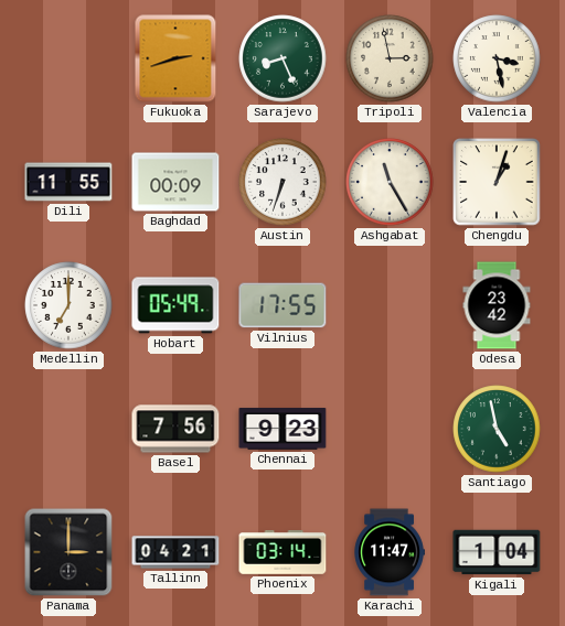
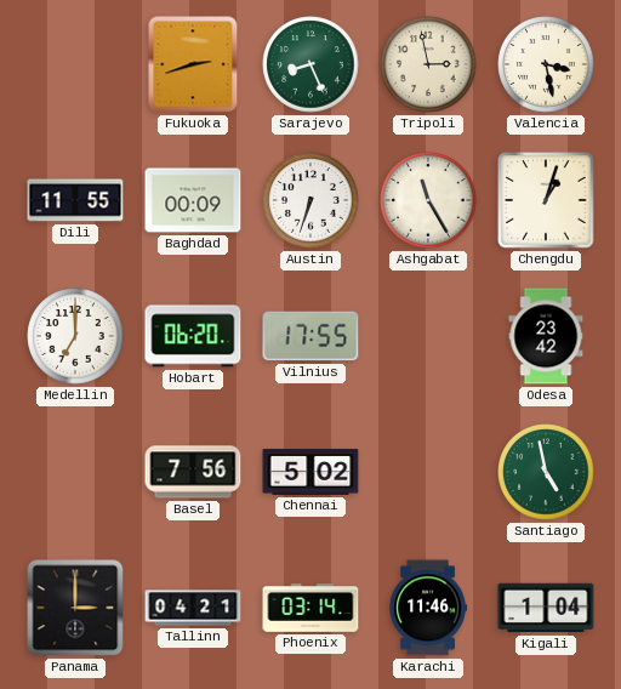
Hobart: 05:49 -> 06:20
Chennai: 9:23 -> 5:02
Karachi: 11:47 -> 11:46
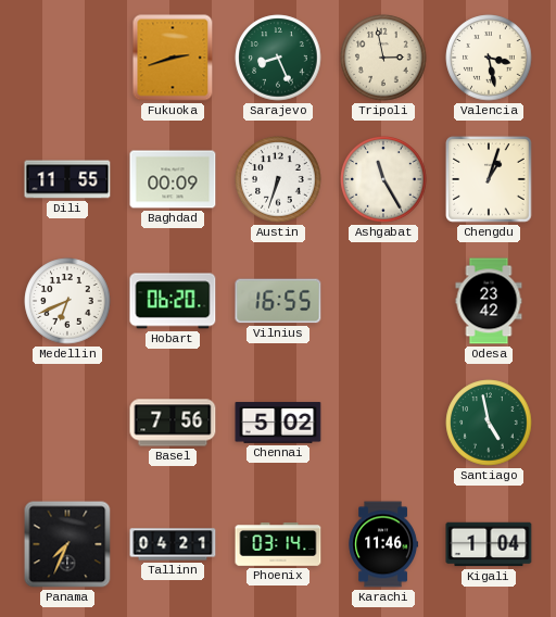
Medellin: 7:00 -> 6:41
Vilnius: 17:55 -> 16:55
Panama: 3:00 -> 7:34
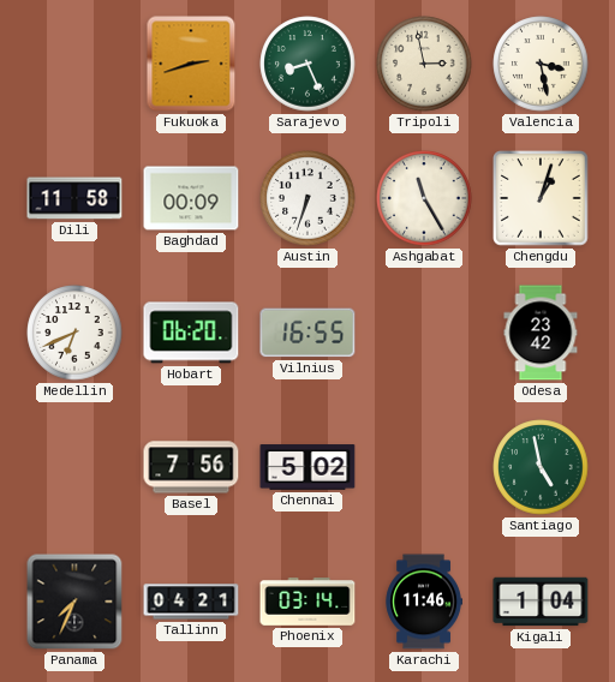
Dili: 11:55 -> 11:58
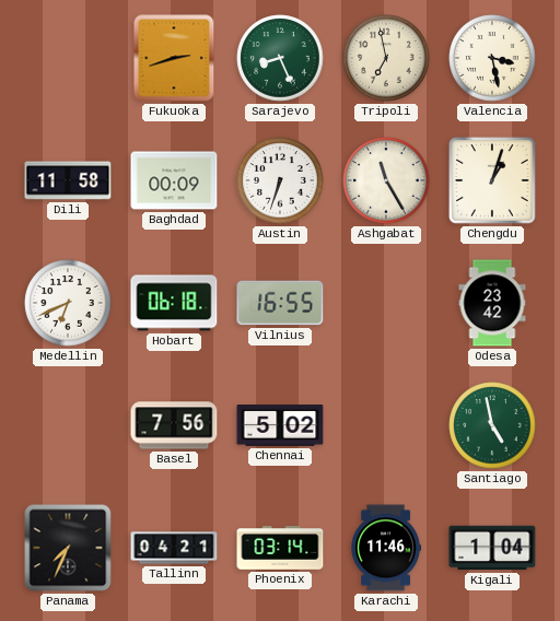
Tripoli: 2:58 -> 6:58
Hobart: 06:20 -> 06:18
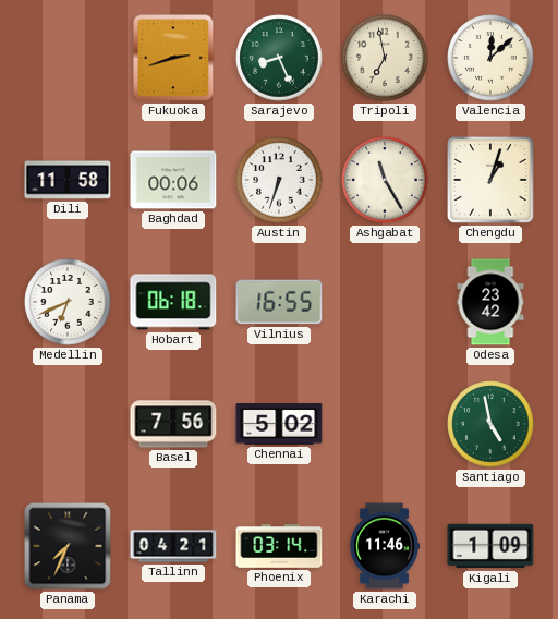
Valencia: 3:28 -> 12:08
Baghdad: 00:09 -> 00:06
Kigali: 1:04 -> 1:09
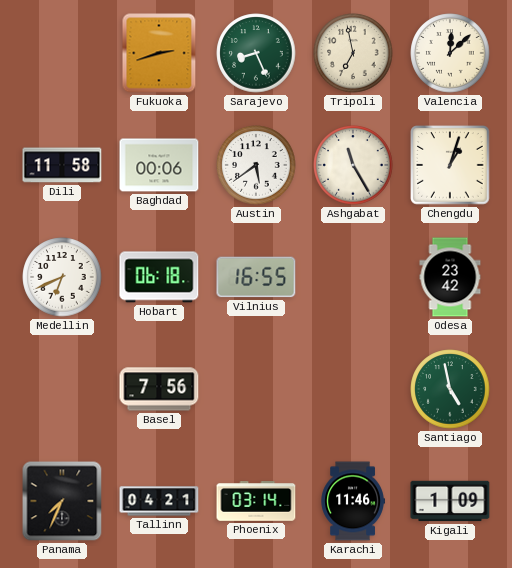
Austin: 6:33 -> 5:39
Chennai: 5:02 -> none
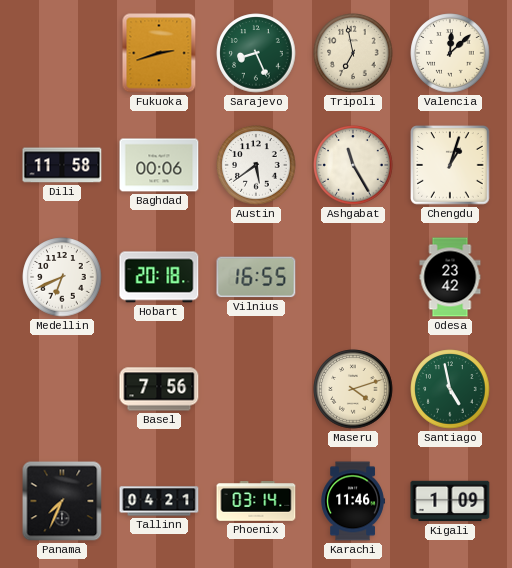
Hobart: 06:18 -> 20:18
Maseru: none -> 4:12
